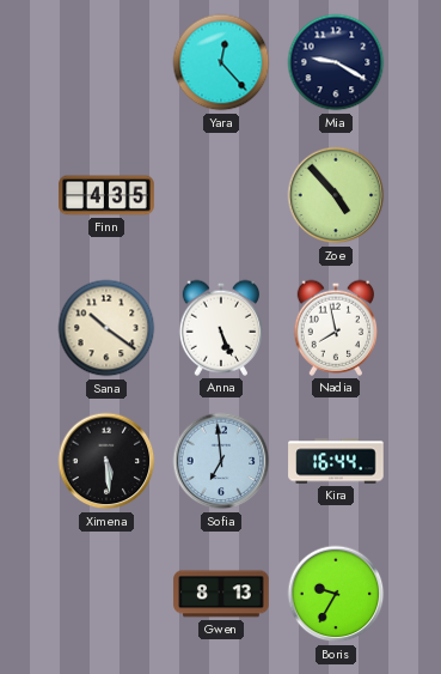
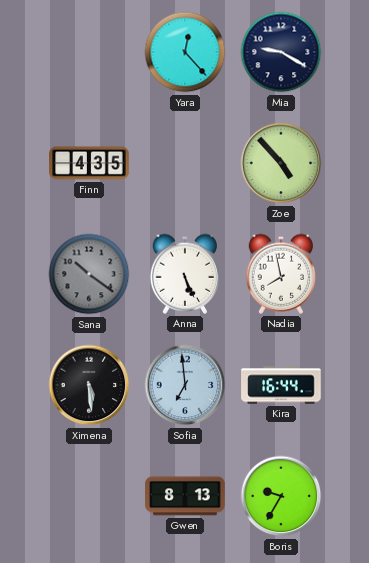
Sana dial: cream -> grey
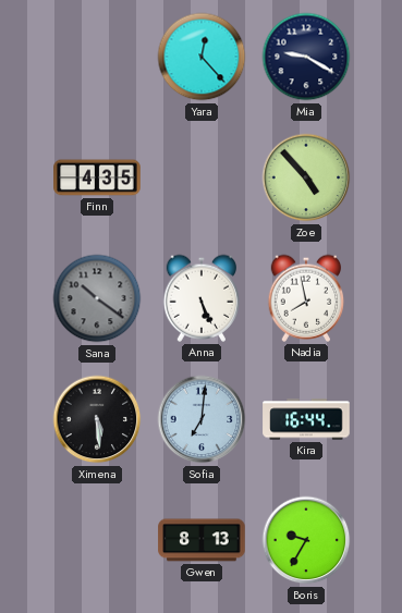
Sofia: 6:59 -> 7:01
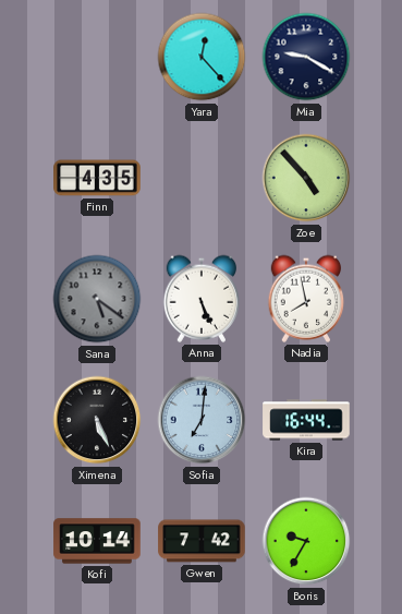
Sana: 10:21 -> 5:21
Ximena: 5:29 -> 5:26
Kofi: none -> 10:14
Gwen: 8:13 -> 7:42
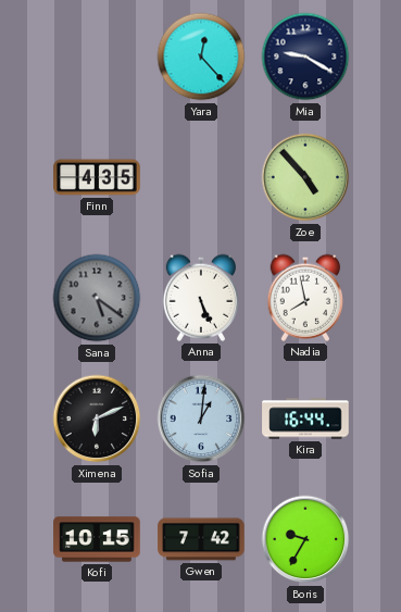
Ximena: 5:26 -> 6:11
Sofia: 7:01 -> 1:01
Kofi: 10:14 -> 10:15
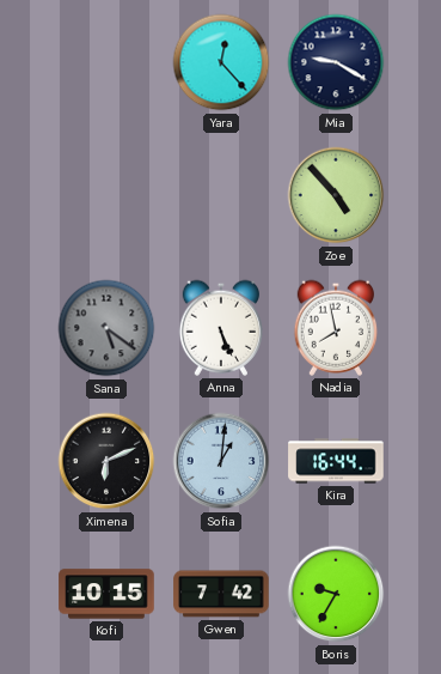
Finn: 4:35 -> none
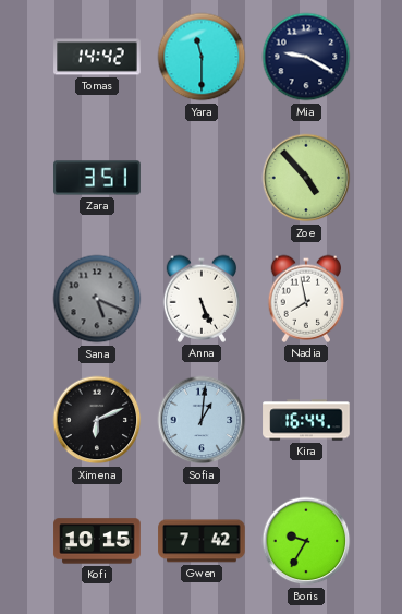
Tomas: none -> 14:42
Yara: 12:23 -> 11:30
Zara: none -> 3:51
Sana: 5:21 -> 5:19
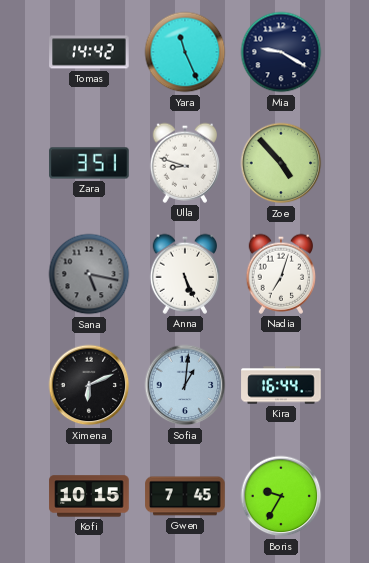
Yara: 11:30 -> 11:26
Ulla: none -> 8:48
Sana: 5:19 -> 5:17
Nadia: 7:58 -> 7:03
Gwen: 7:42 -> 7:45
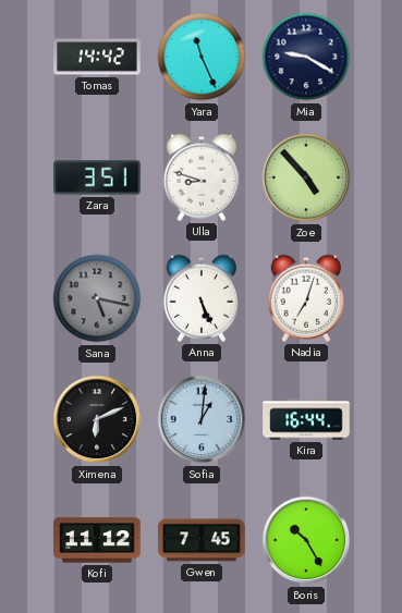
Kofi: 10:15 -> 11:12
Boris: 9:35 -> 10:25
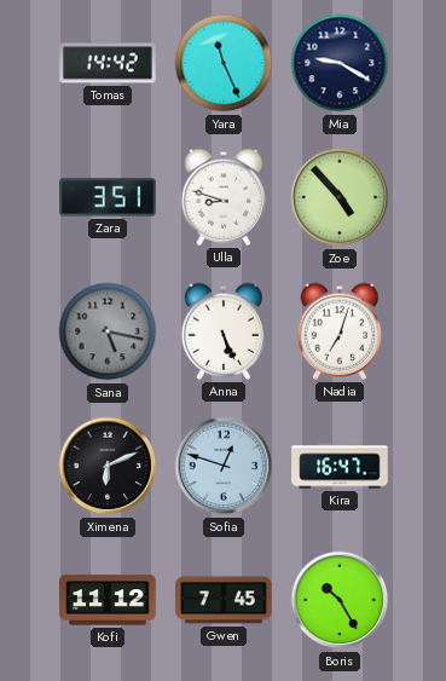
Sofia: 1:01 -> 12:48
Kira: 16:44 -> 16:47
